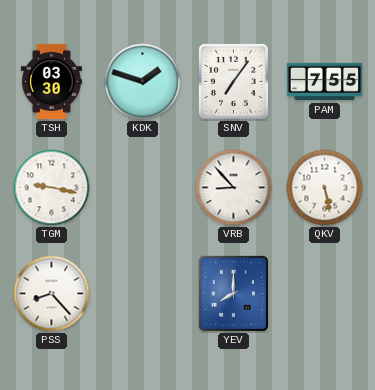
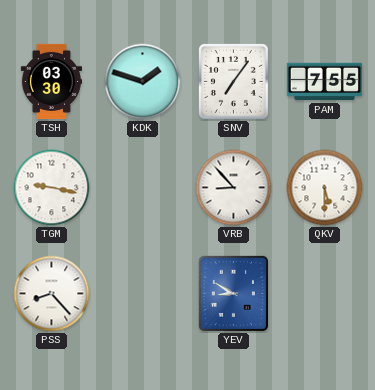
QKV: 5:28 -> 5:30
YEV: 8:00 -> 8:50
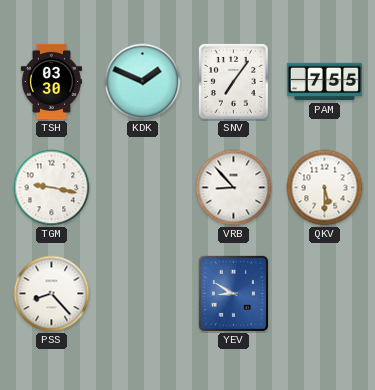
KDK: 1:48 -> 1:49
